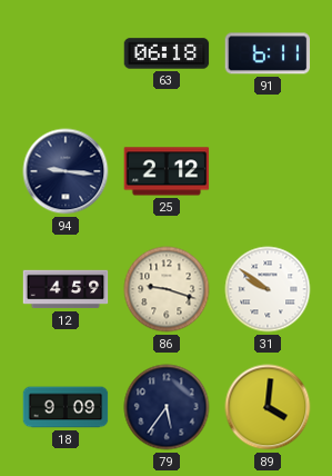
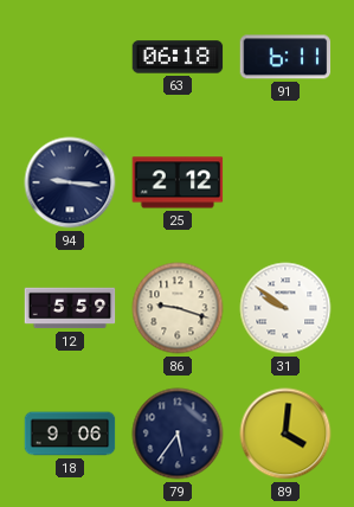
12: 4:59 -> 5:59
18: 9:09 -> 9:06
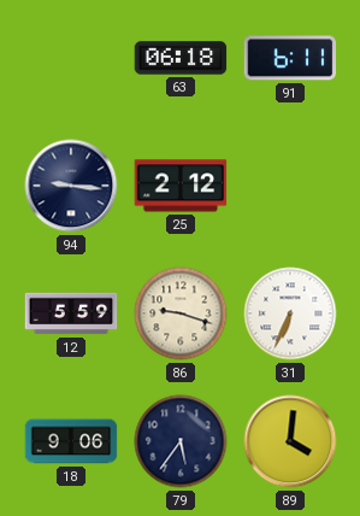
31: 9:51 -> 6:34
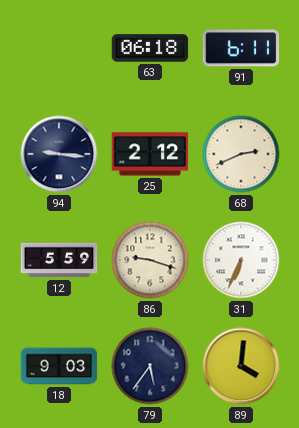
68: none -> 2:41
18: 9:06 -> 9:03
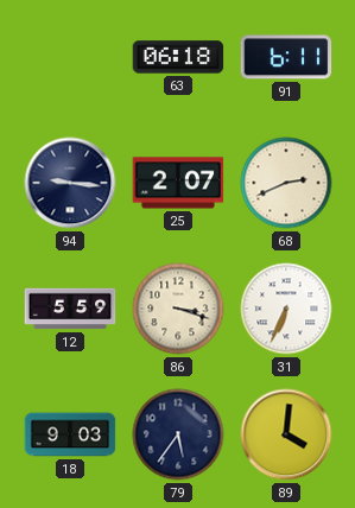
25: 2:12 -> 2:07
86: 9:18 -> 3:18
